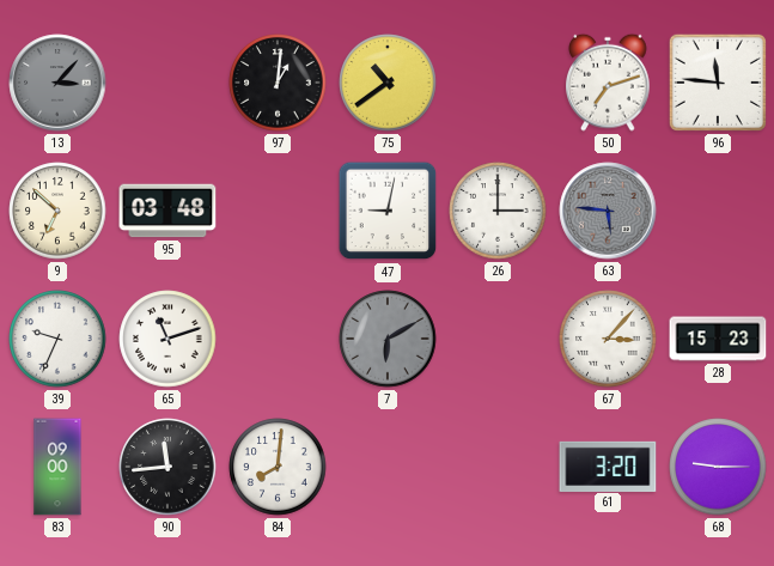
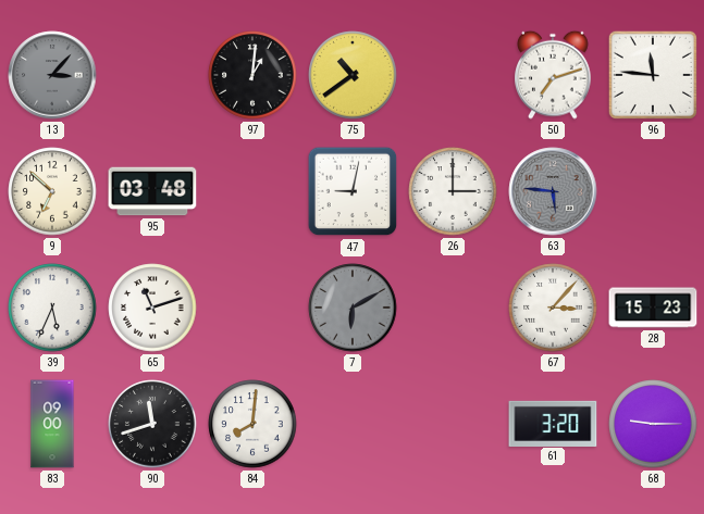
39: 9:34 -> 5:34
90: 11:44 -> 11:42
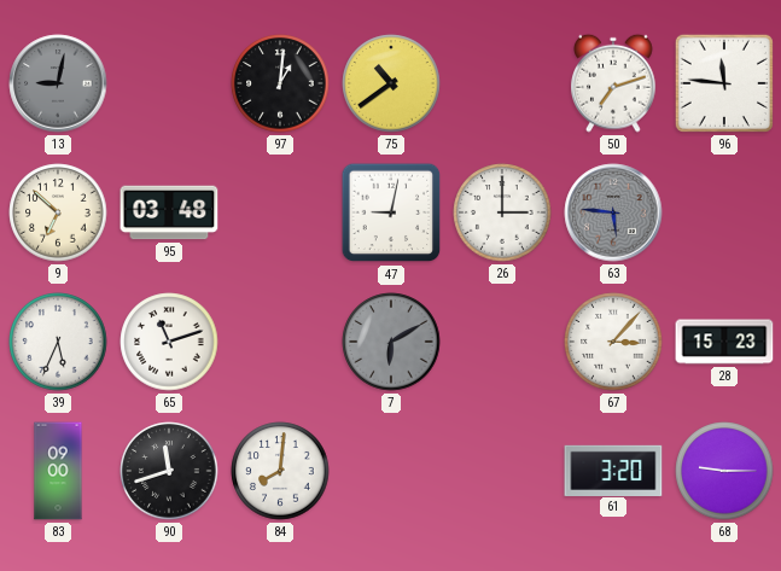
13: 3:07 -> 9:02
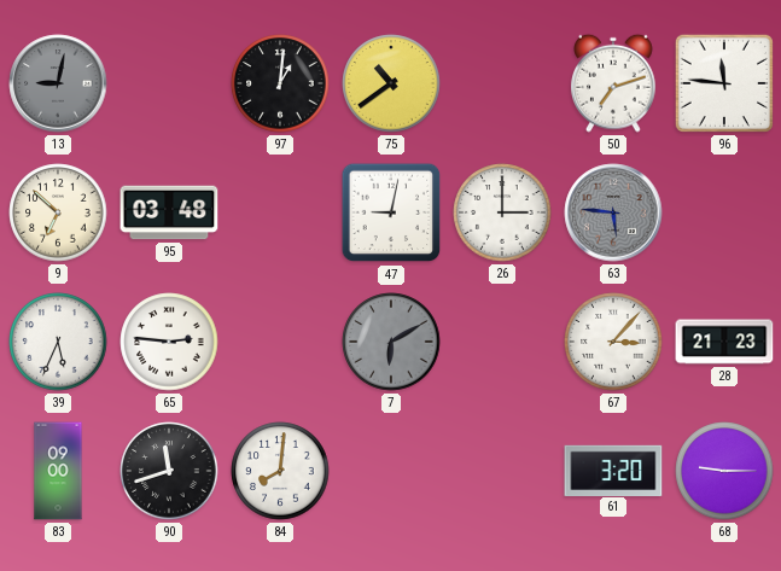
65: 11:12 -> 2:46
28: 15:23 -> 21:23
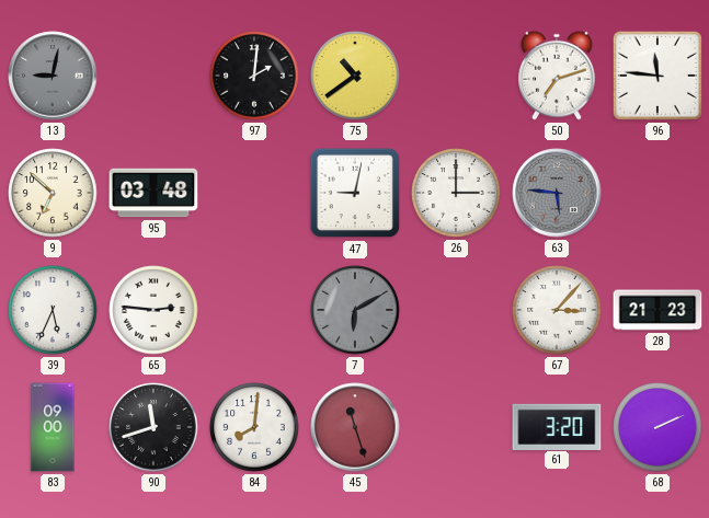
97: 1:01 -> 2:01
45: none -> 11:27
68: 9:15 -> 2:11
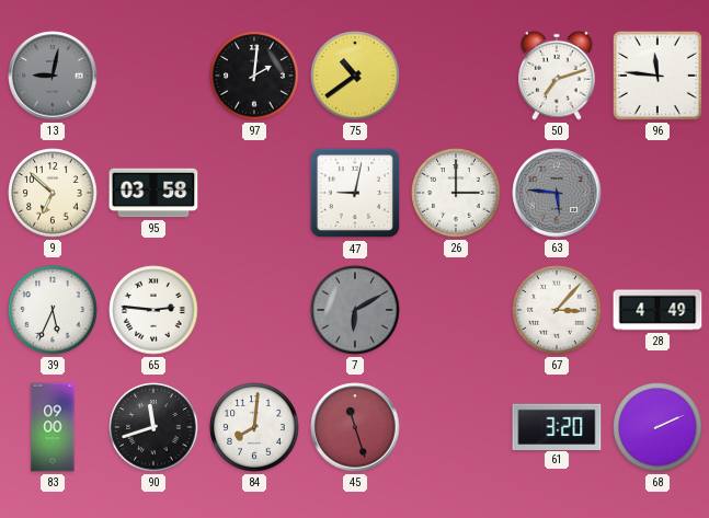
95: 03:48 -> 03:58
28: 21:23 -> 4:49
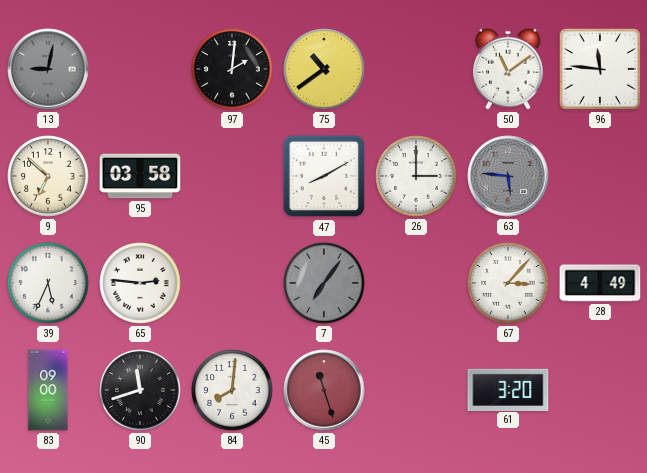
50: 7:12 -> 11:09
47: 9:02 -> 8:10
7: 6:10 -> 7:06
68: 2:11 -> none
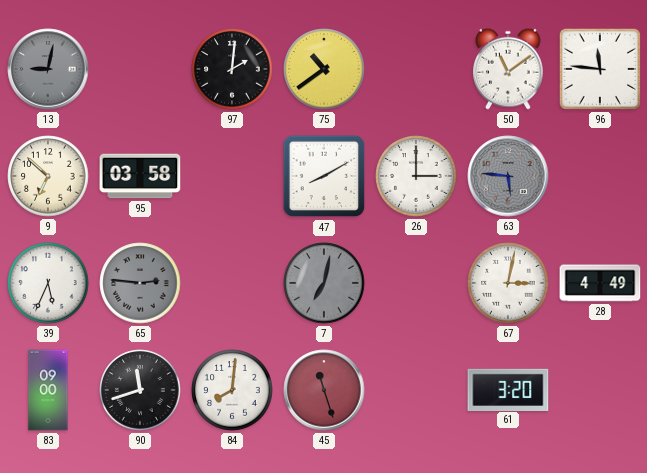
65 dial: white -> grey
7: 7:06 -> 7:02
67: 3:07 -> 3:02
